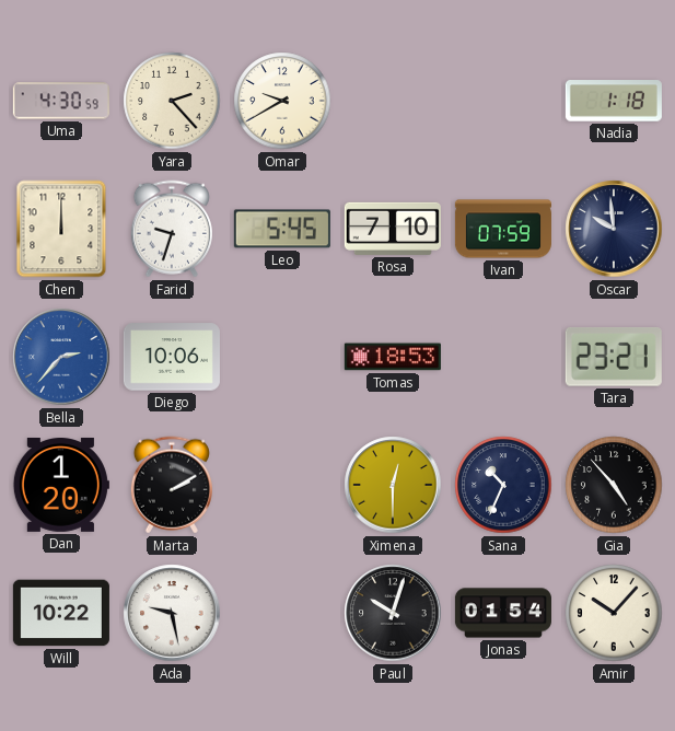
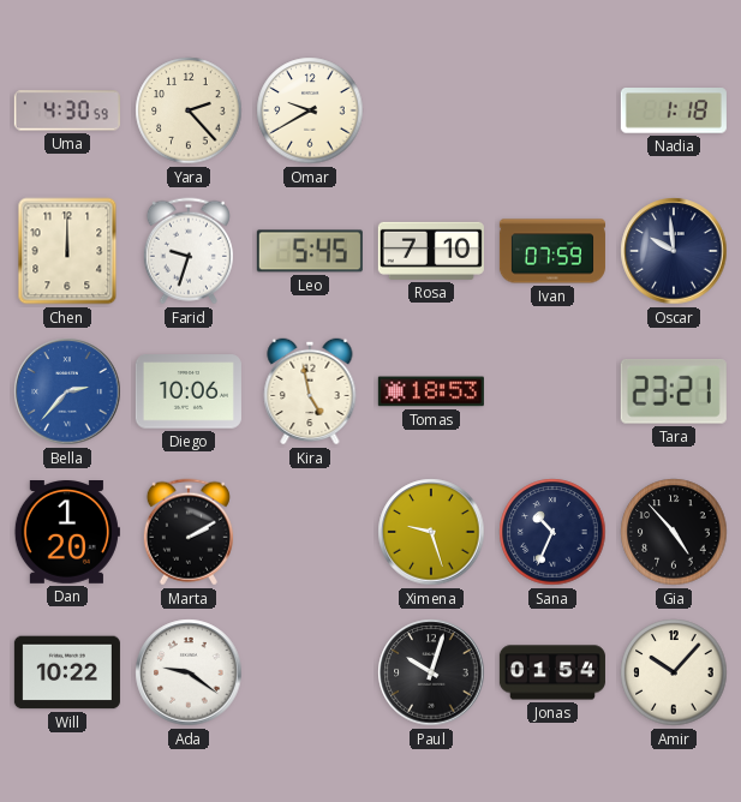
Kira: none -> 4:58
Ximena: 12:30 -> 9:27
Ada: 9:28 -> 9:21
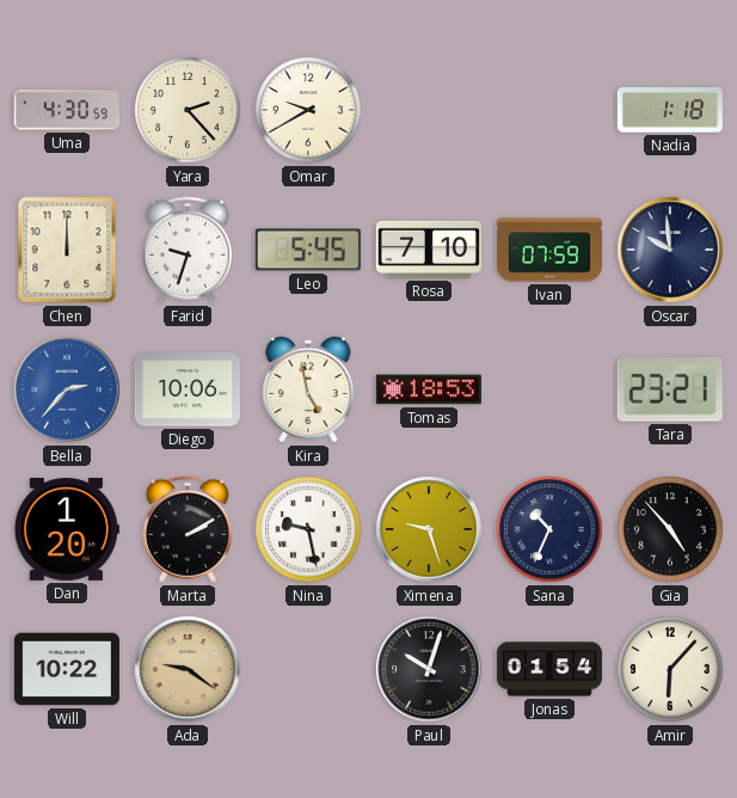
Nina: none -> 9:28
Ada dial: white -> champagne
Amir: 10:07 -> 6:07
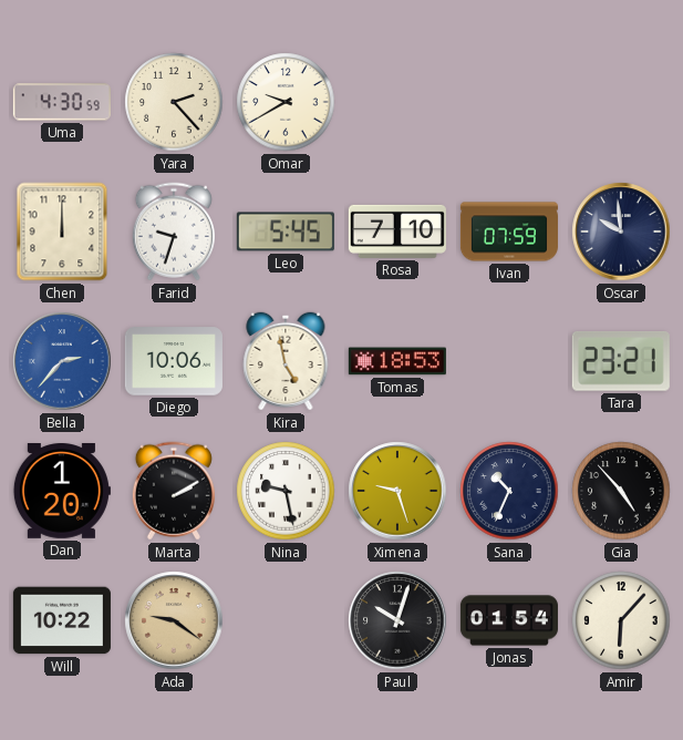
Nadia: 1:18 -> none
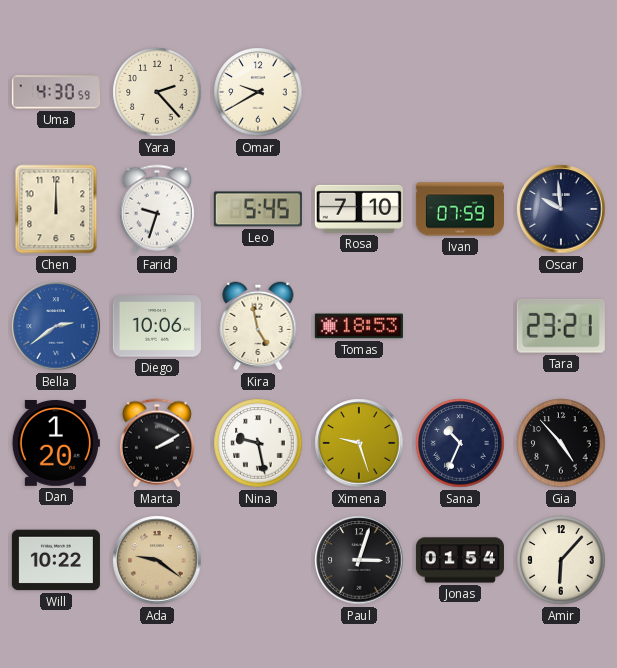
Bella: 2:37 -> 2:39
Paul: 10:03 -> 3:03
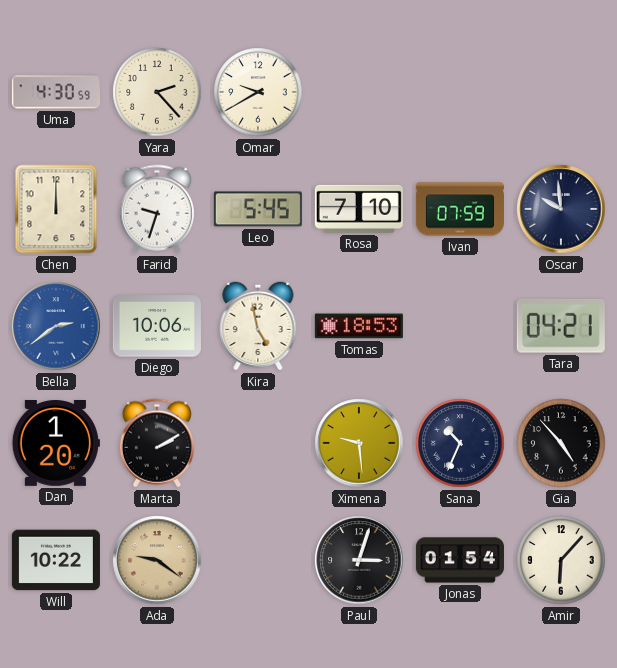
Tara: 23:21 -> 04:21
Nina: 9:28 -> none
Ximena: 9:27 -> 9:29
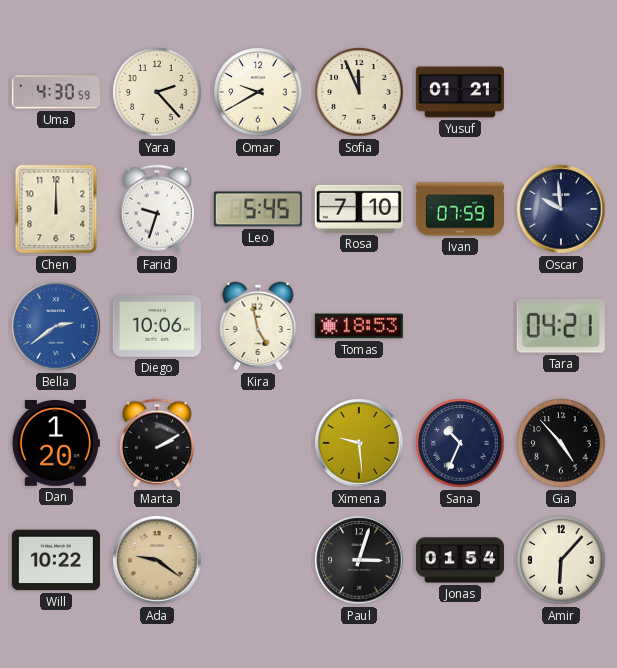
Sofia: none -> 11:56
Yusuf: none -> 01:21
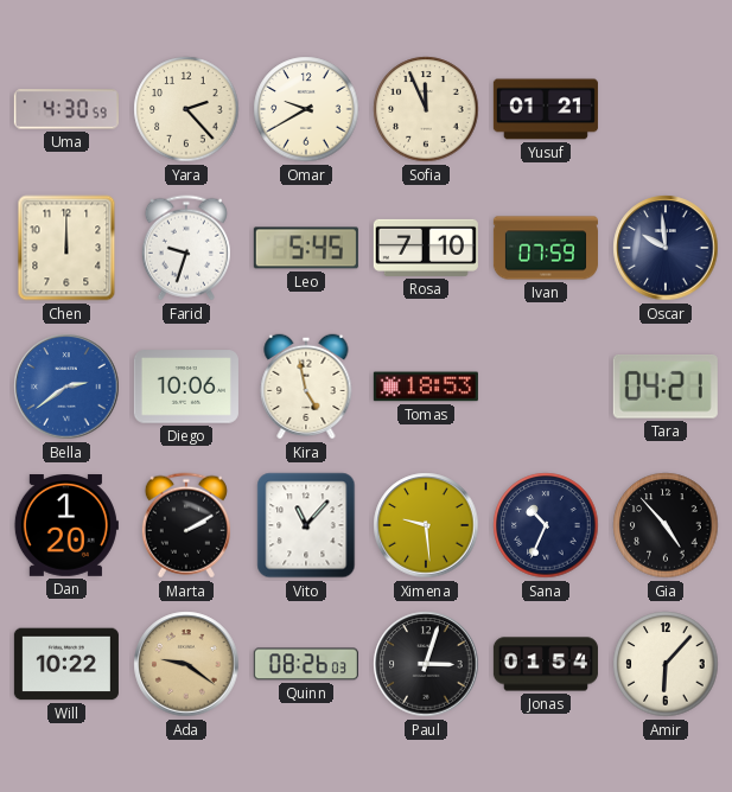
Vito: none -> 11:07
Quinn: none -> 08:26
